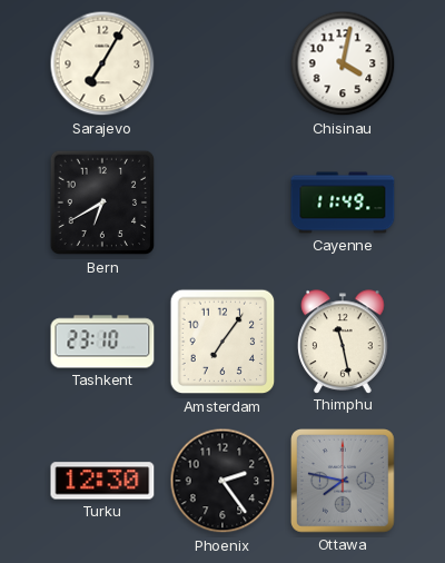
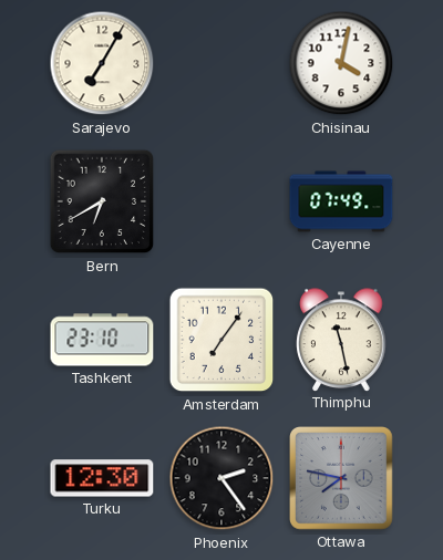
Cayenne: 11:49 -> 07:49
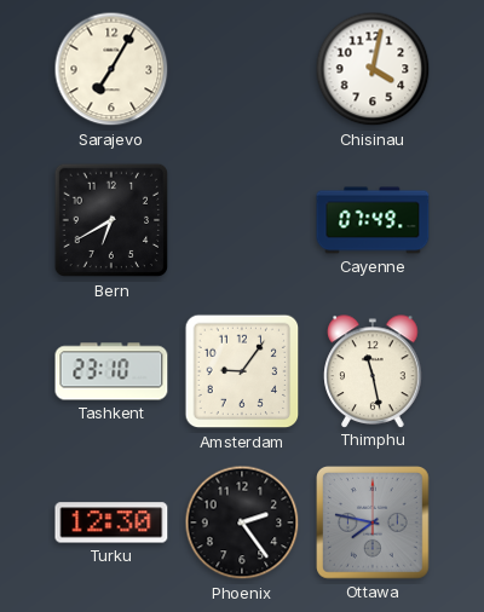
Amsterdam: 7:06 -> 9:06
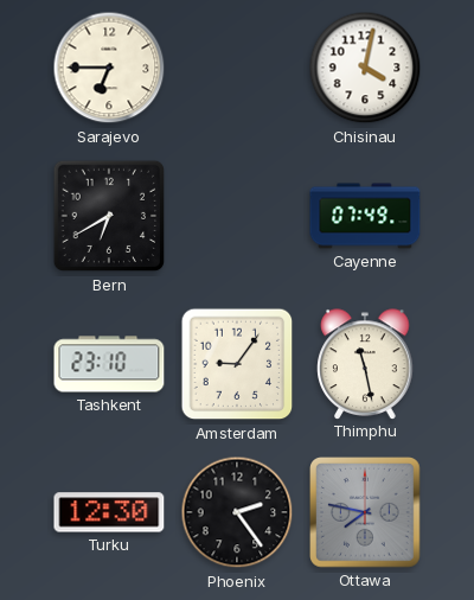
Sarajevo: 7:05 -> 6:45
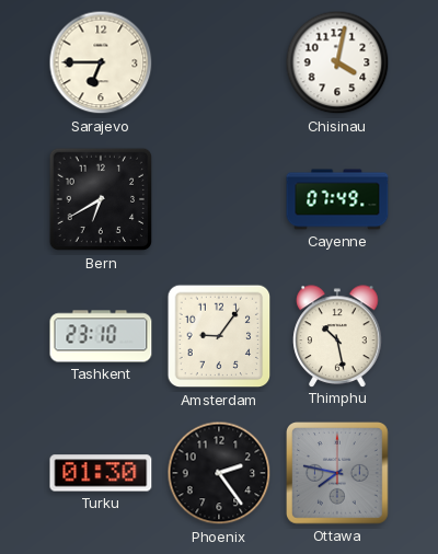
Thimphu: 11:28 -> 10:28
Turku: 12:30 -> 01:30
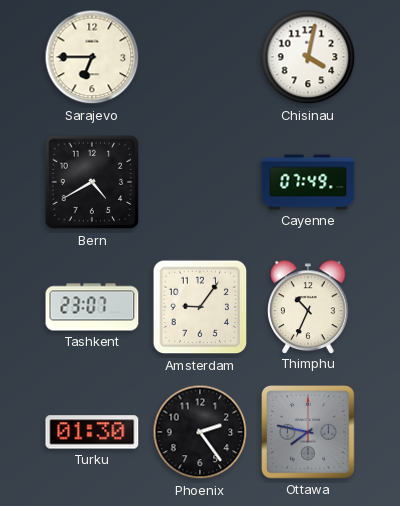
Bern: 6:40 -> 4:40
Tashkent: 23:10 -> 23:07
Thimphu: 10:28 -> 10:34
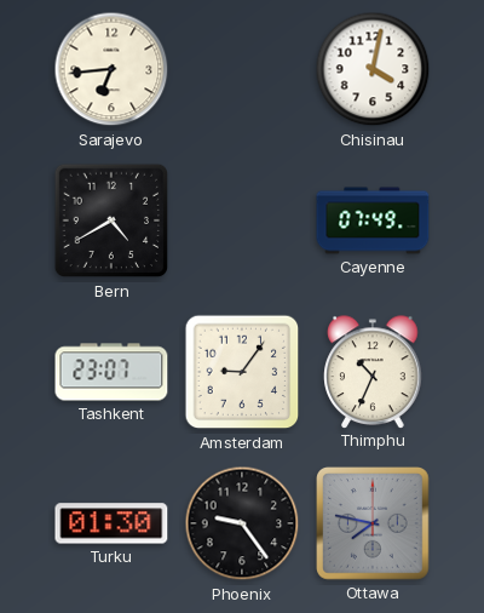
Sarajevo: 6:45 -> 6:44
Phoenix: 2:24 -> 9:24
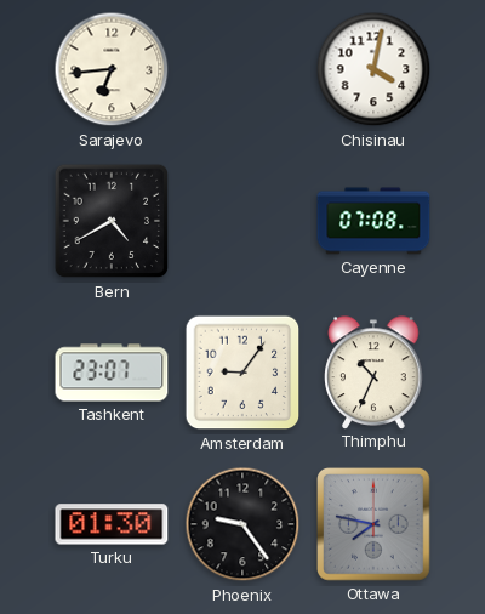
Cayenne: 07:49 -> 07:08
